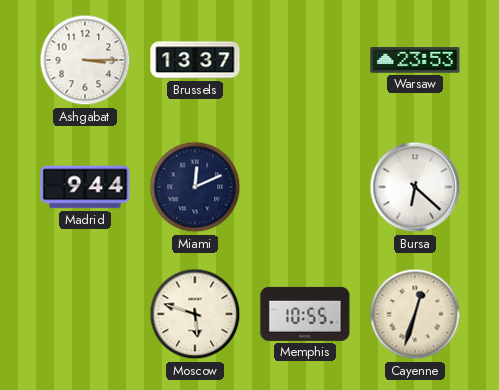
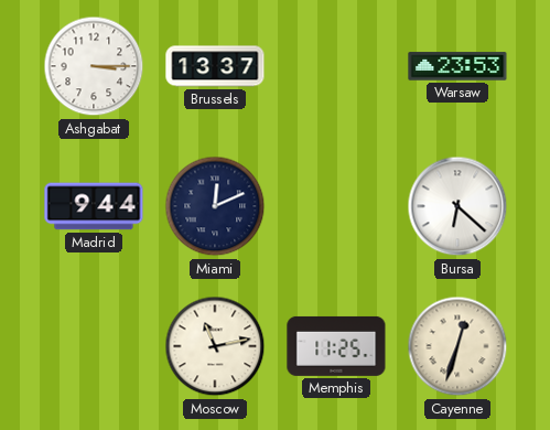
Moscow: 5:48 -> 11:13
Memphis: 10:55 -> 11:25
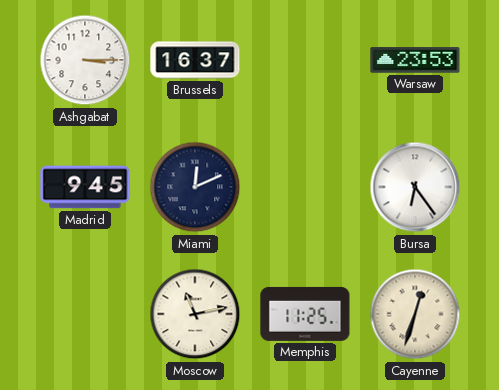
Brussels: 13:37 -> 16:37
Madrid: 9:44 -> 9:45
Bursa: 6:22 -> 6:24
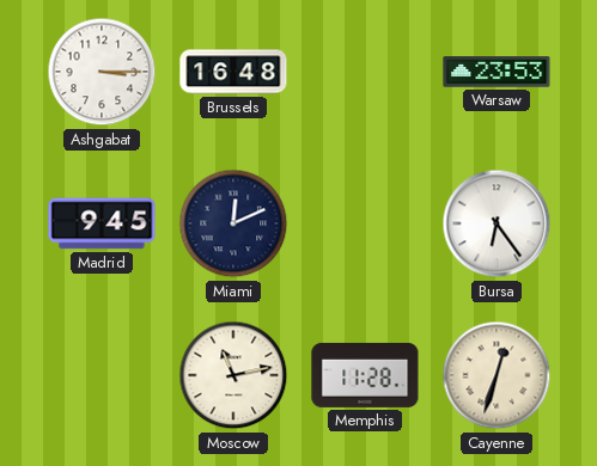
Brussels: 16:37 -> 16:48
Memphis: 11:25 -> 11:28
